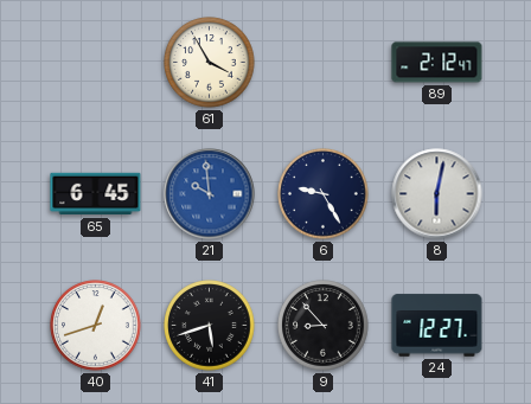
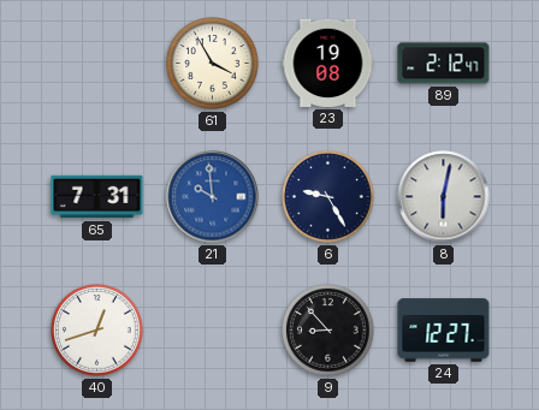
23: none -> 19:08
65: 6:45 -> 7:31
41: 5:42 -> none
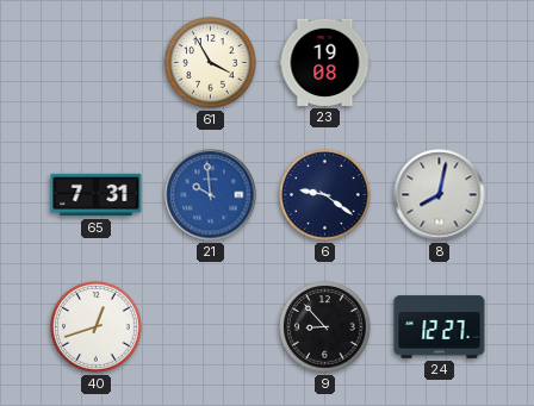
89: 2:12 -> none
6: 9:25 -> 9:21
8: 6:02 -> 8:02
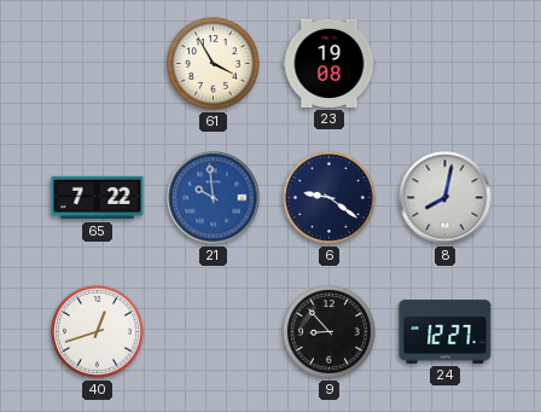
65: 7:31 -> 7:22
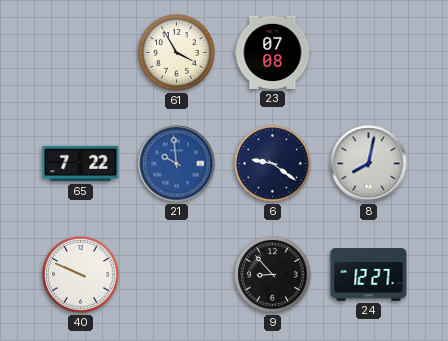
23: 19:08 -> 07:08
40: 12:42 -> 9:49
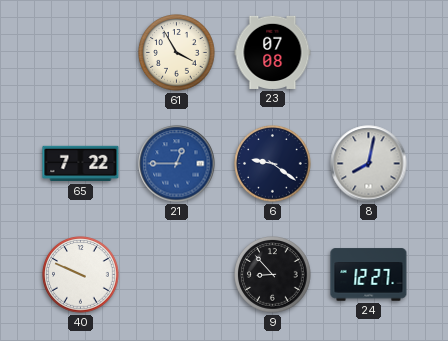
21: 9:59 -> 12:45
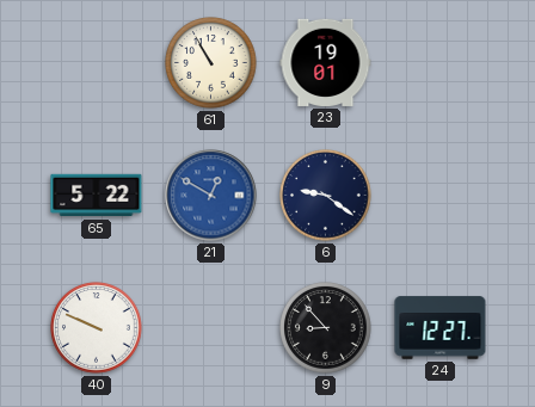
61: 3:55 -> 10:55
23: 07:08 -> 19:01
65: 7:22 -> 5:22
21: 12:45 -> 12:50
8: 8:02 -> none
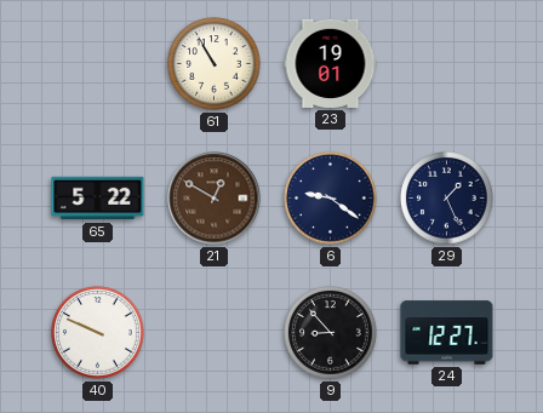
21 dial: blue -> brown
29: none -> 1:26
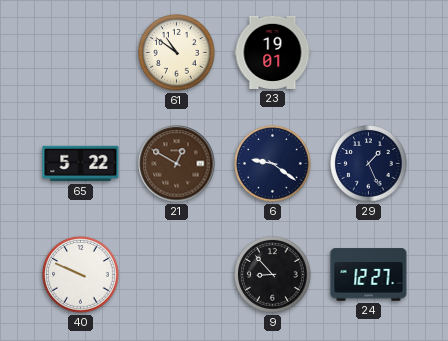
61: 10:55 -> 10:51
